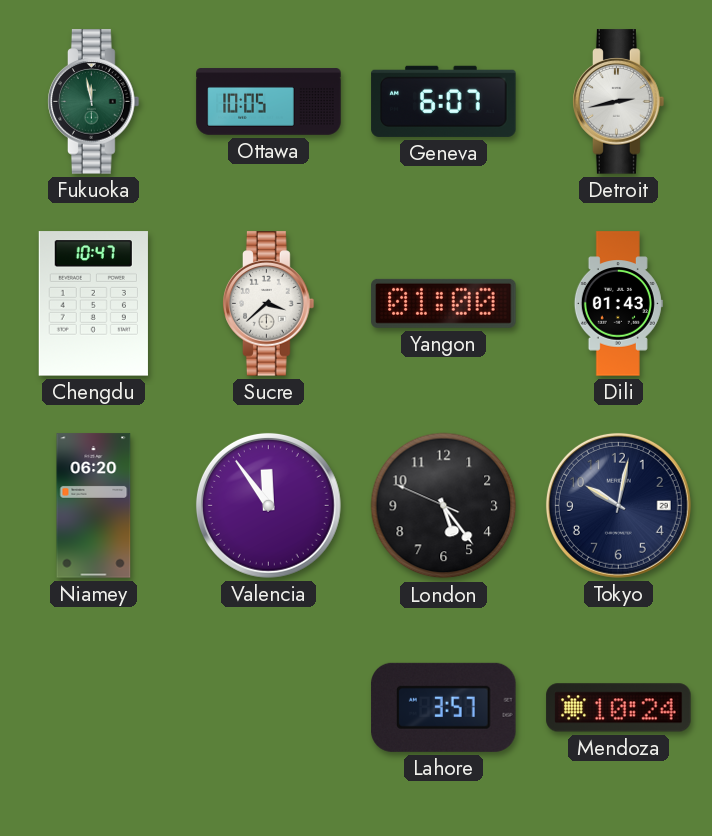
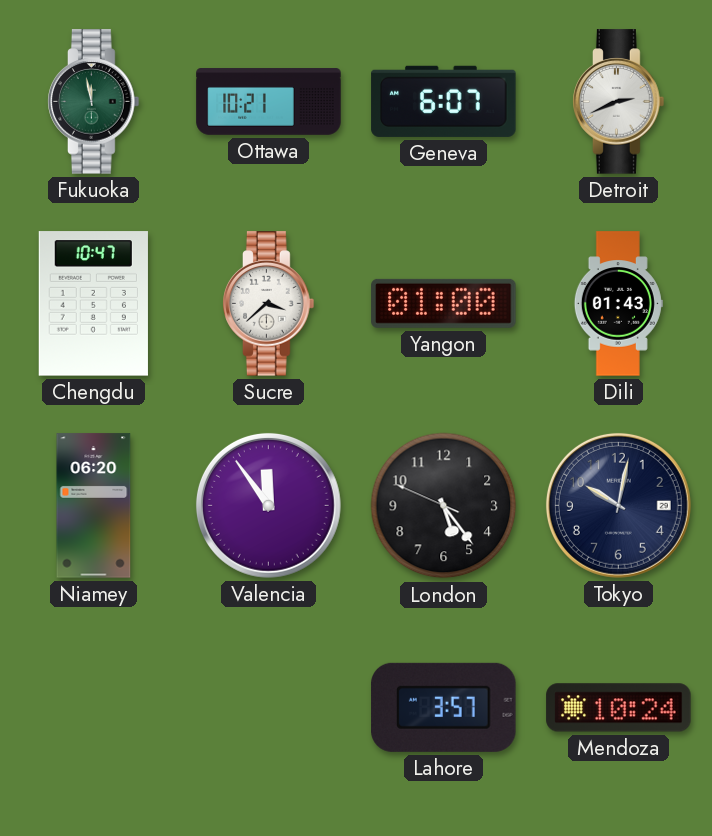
Ottawa: 10:05 -> 10:21
Detroit: 2:43 -> 2:41
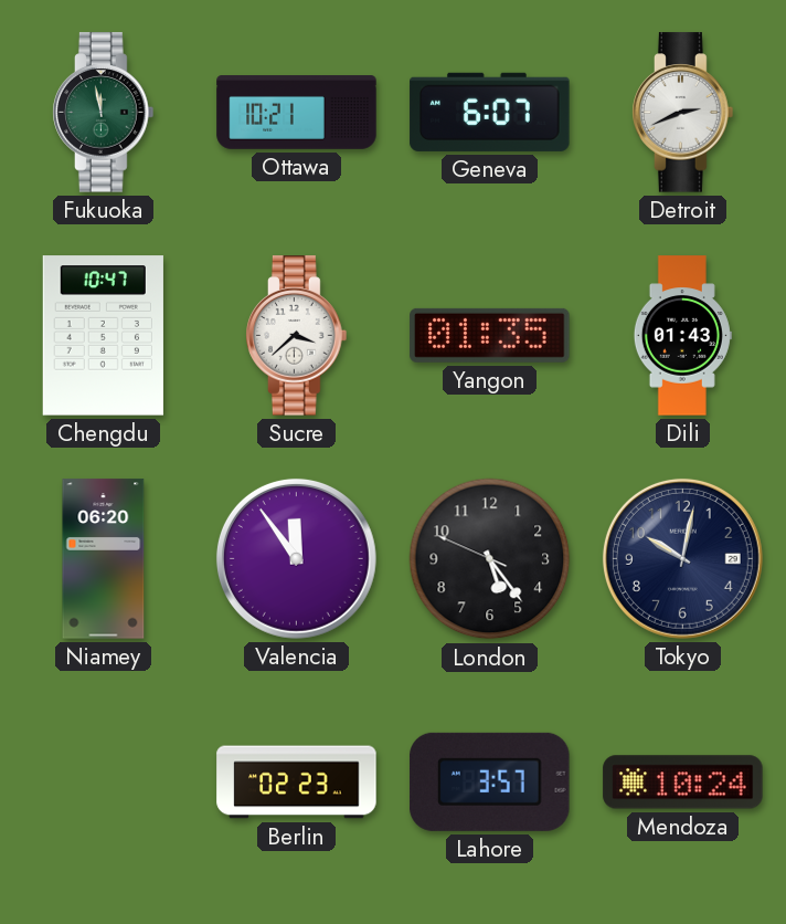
Yangon: 01:00 -> 01:35
Berlin: none -> 02:23
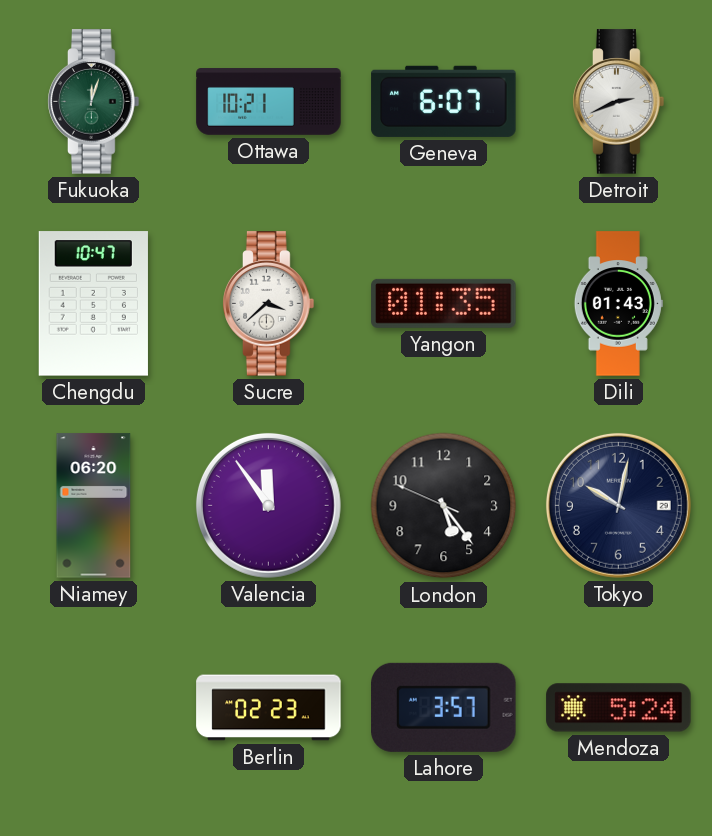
Fukuoka: 11:58 -> 12:03
Mendoza: 10:24 -> 5:24
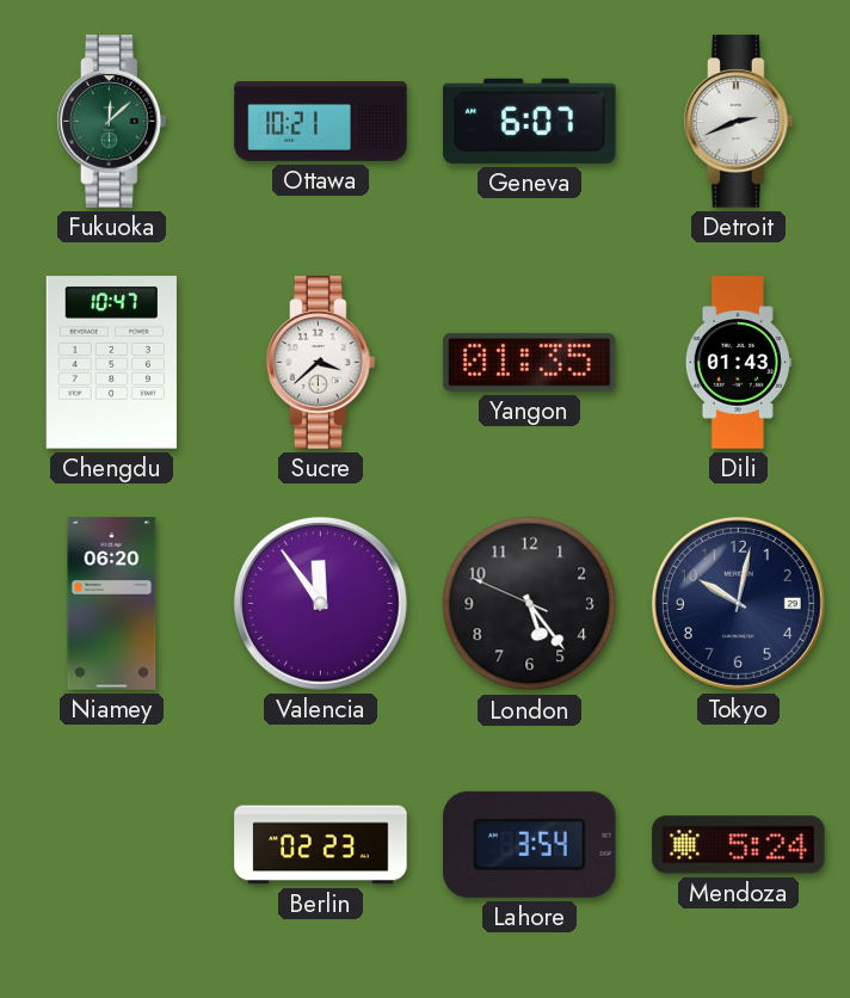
Fukuoka: 12:03 -> 12:08
Lahore: 3:57 -> 3:54
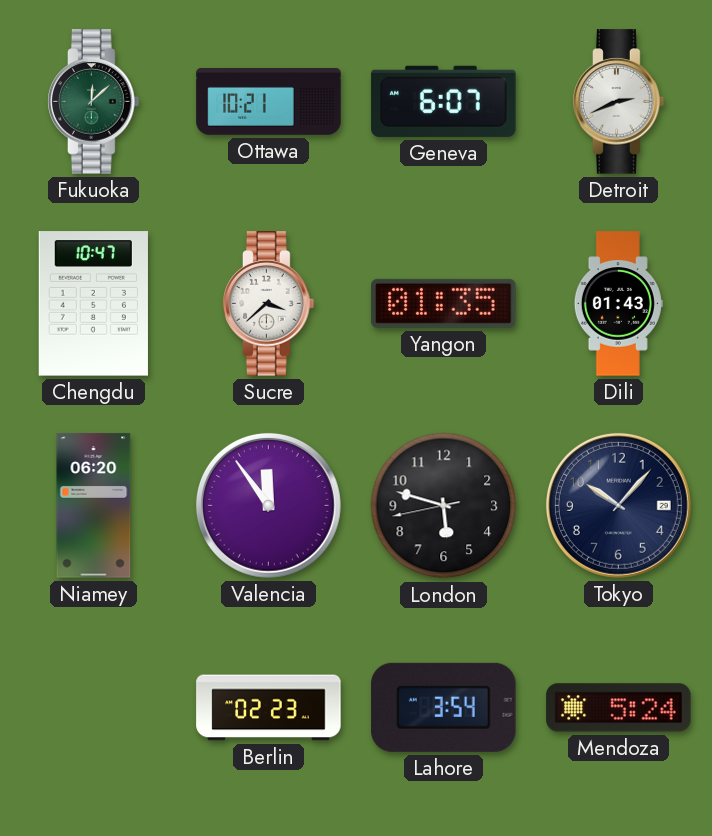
London: 5:23 -> 5:47
Tokyo: 10:02 -> 10:07
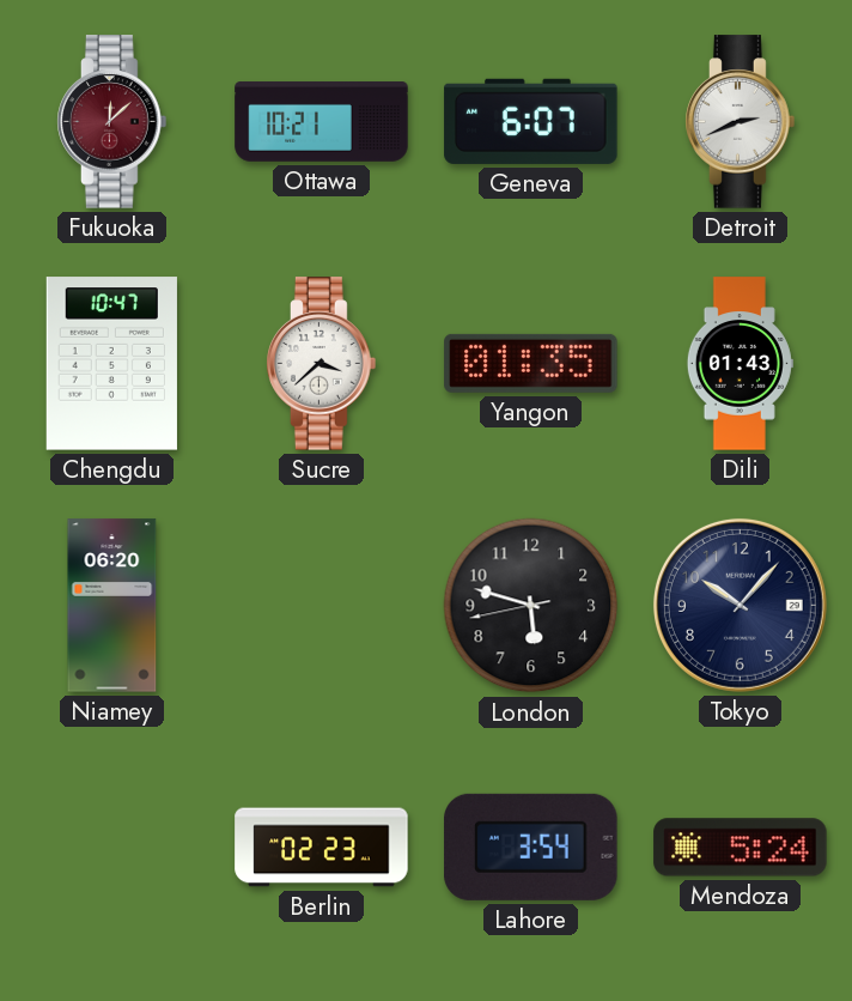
Fukuoka dial: green -> burgundy
Valencia: 11:54 -> none
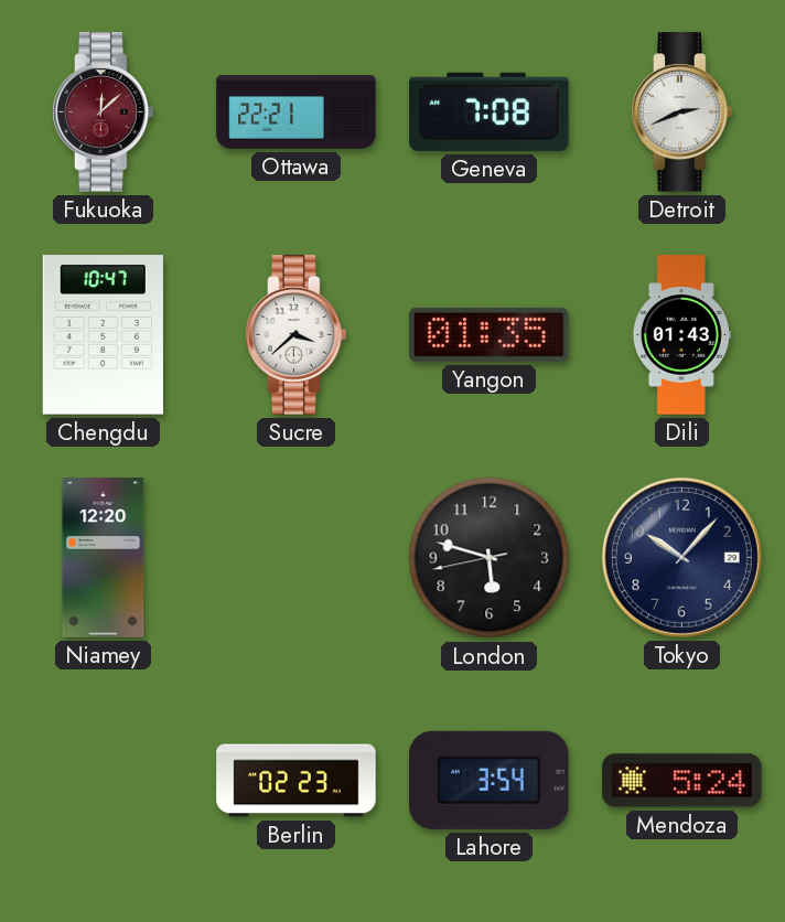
Ottawa: 10:21 -> 22:21
Geneva: 6:07 -> 7:08
Niamey: 06:20 -> 12:20
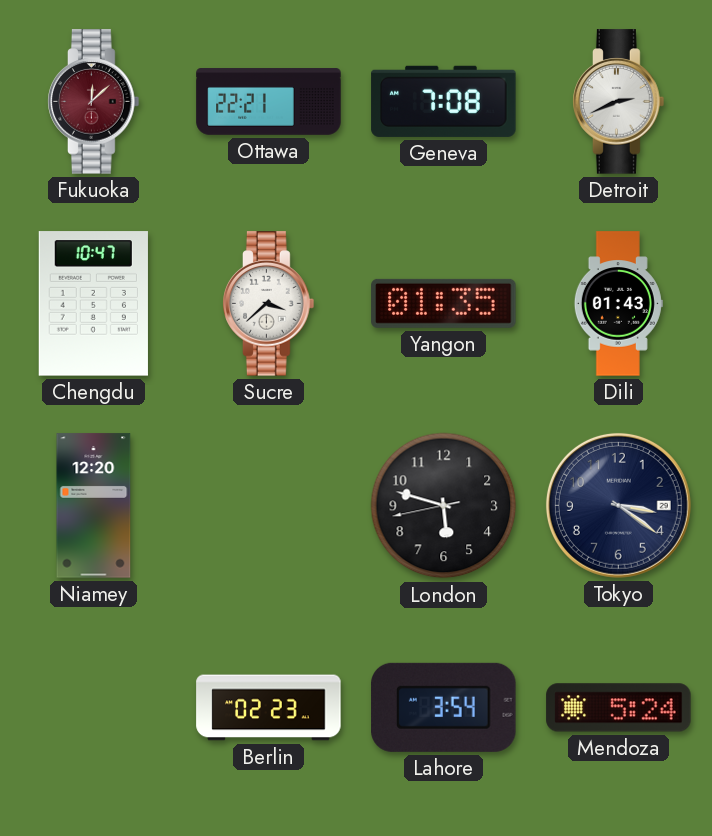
Tokyo: 10:07 -> 3:21
